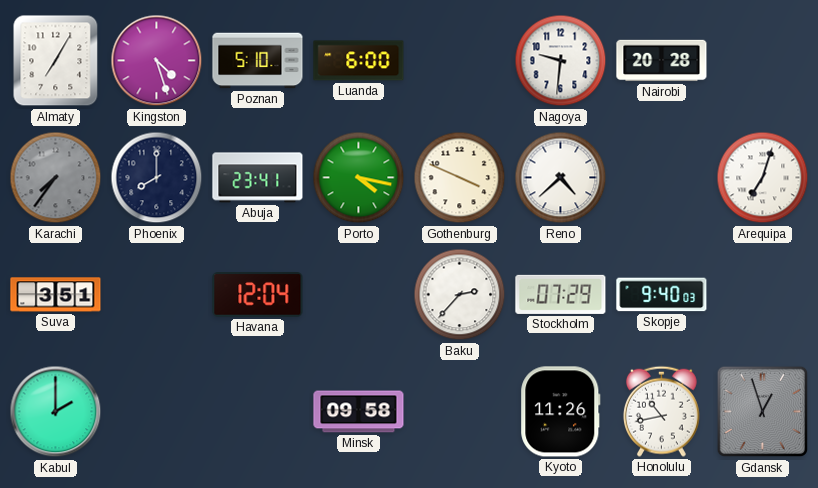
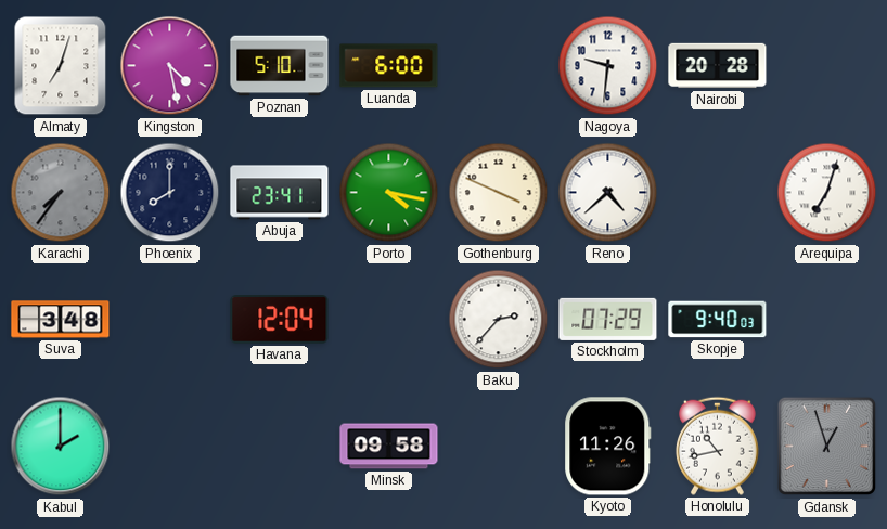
Almaty: 7:05 -> 7:03
Kingston: 4:27 -> 4:28
Suva: 3:51 -> 3:48
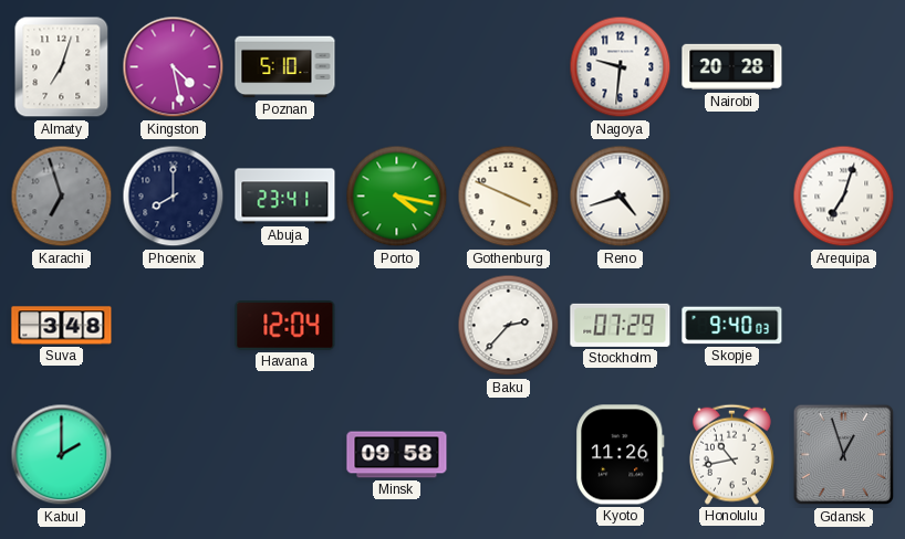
Luanda: 6:00 -> none
Karachi: 7:36 -> 6:57
Reno: 4:38 -> 4:42
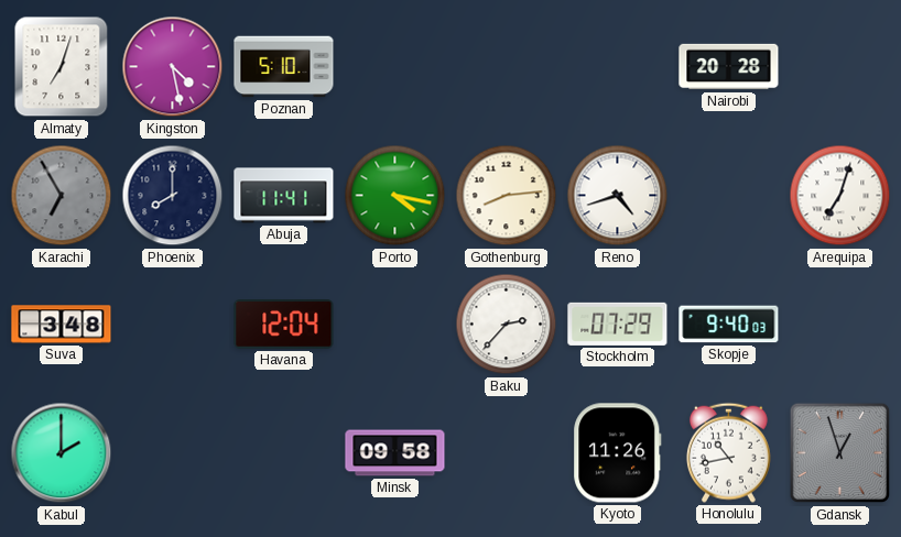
Nagoya: 9:31 -> none
Karachi: 6:57 -> 6:55
Abuja: 23:41 -> 11:41
Gothenburg: 3:49 -> 8:14
